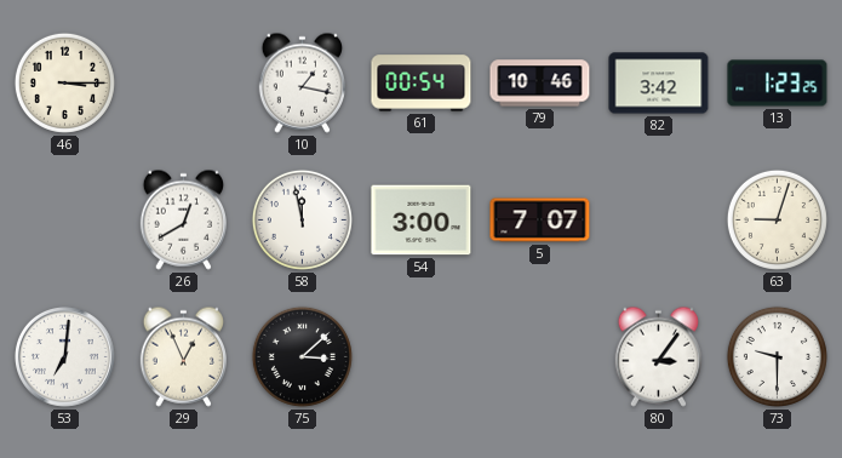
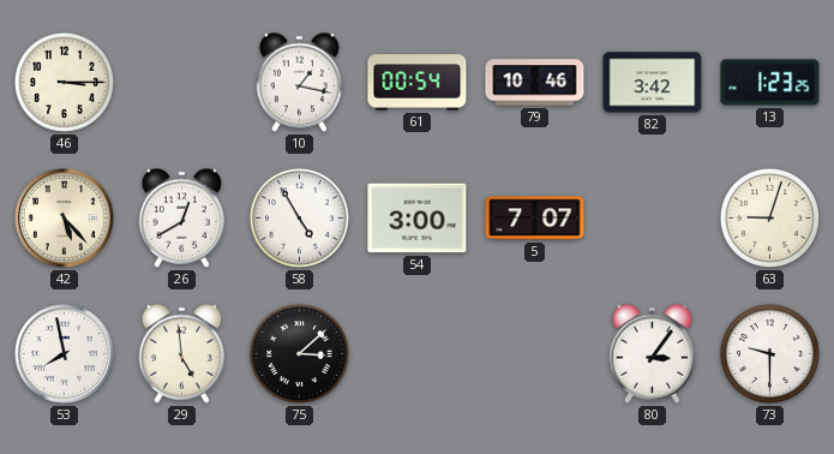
42: none -> 5:23
58: 11:58 -> 4:55
53: 7:01 -> 7:58
29: 12:56 -> 4:59
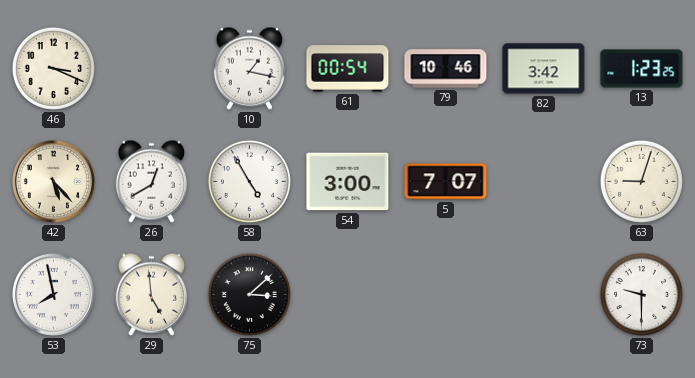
46: 3:15 -> 3:19
80: 3:06 -> none
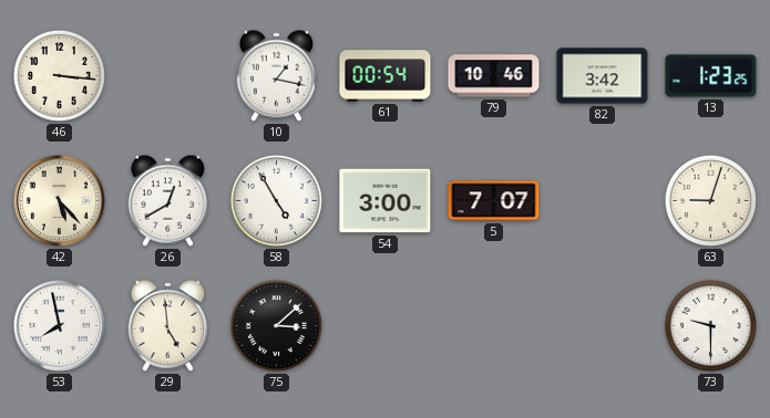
46: 3:19 -> 3:16
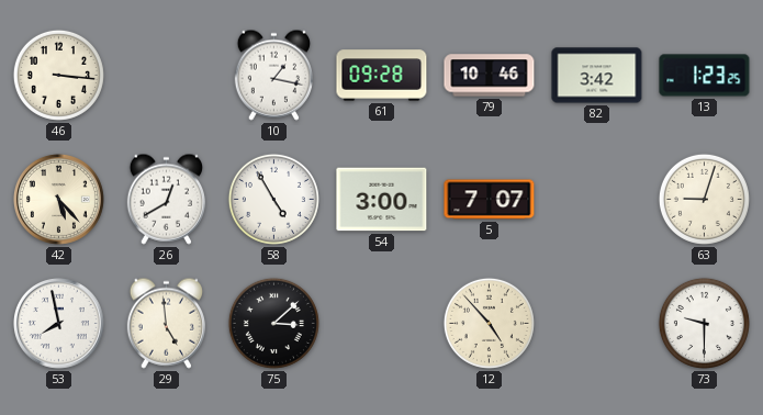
61: 00:54 -> 09:28
12: none -> 4:53
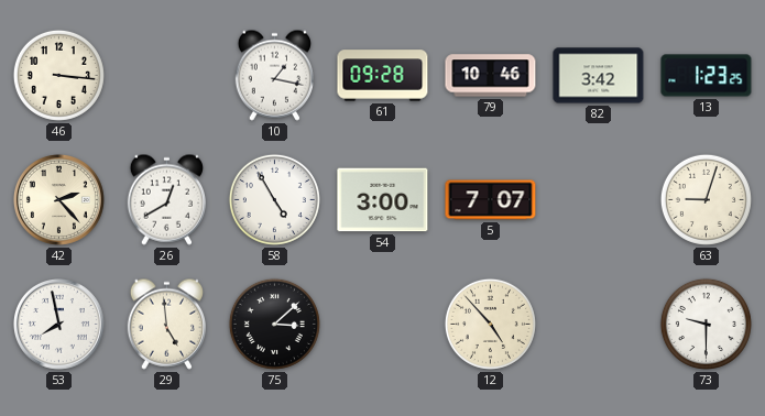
42: 5:23 -> 2:23
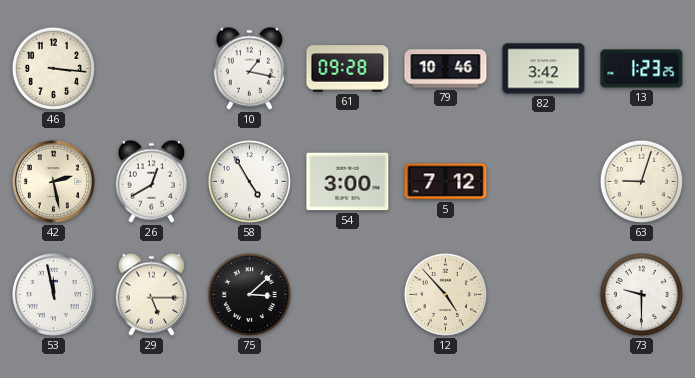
42: 2:23 -> 2:28
5: 7:07 -> 7:12
53: 7:58 -> 11:58
29: 4:59 -> 5:15
